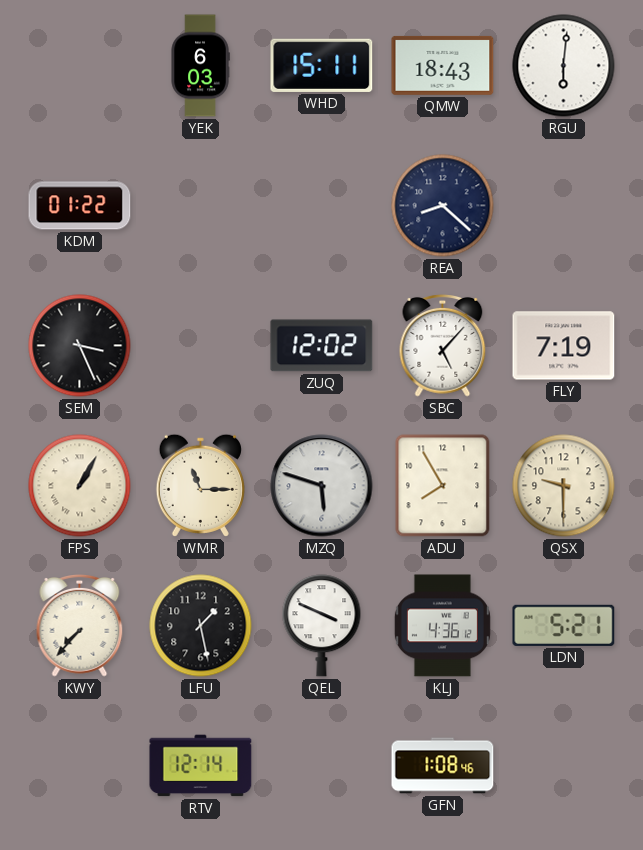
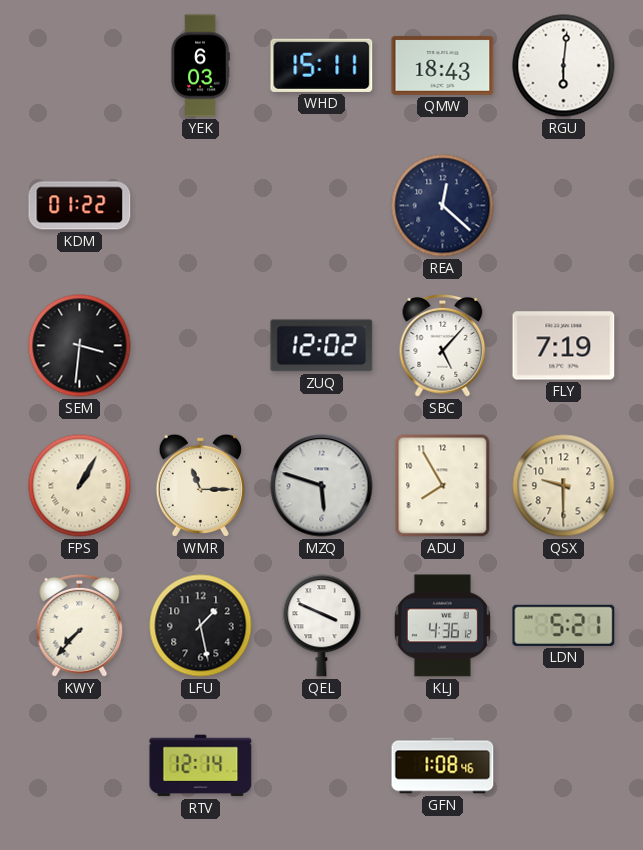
REA: 8:22 -> 12:22
SEM: 3:26 -> 3:31
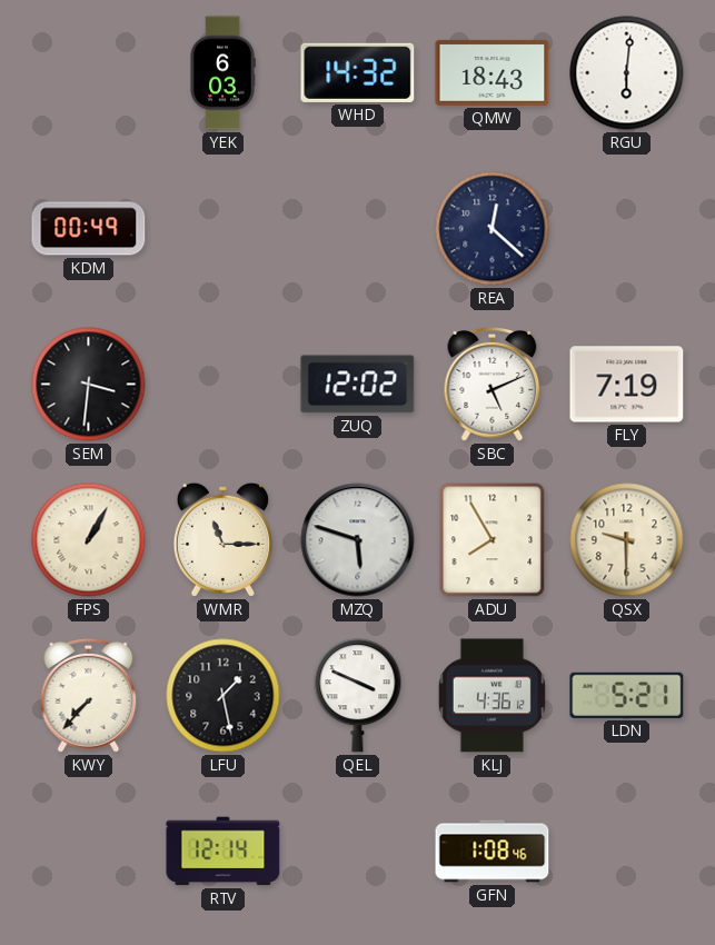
WHD: 15:11 -> 14:32
KDM: 01:22 -> 00:49
SBC: 5:07 -> 5:11
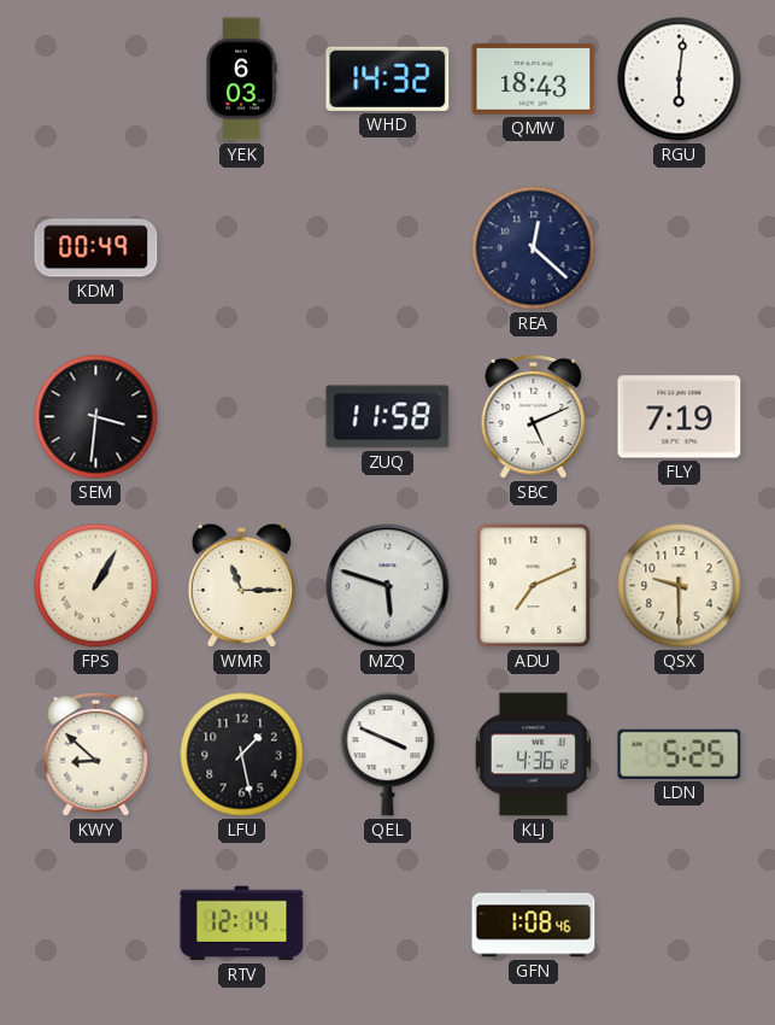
ZUQ: 12:02 -> 11:58
ADU: 7:55 -> 7:11
KWY: 7:37 -> 8:52
LDN: 5:21 -> 5:25
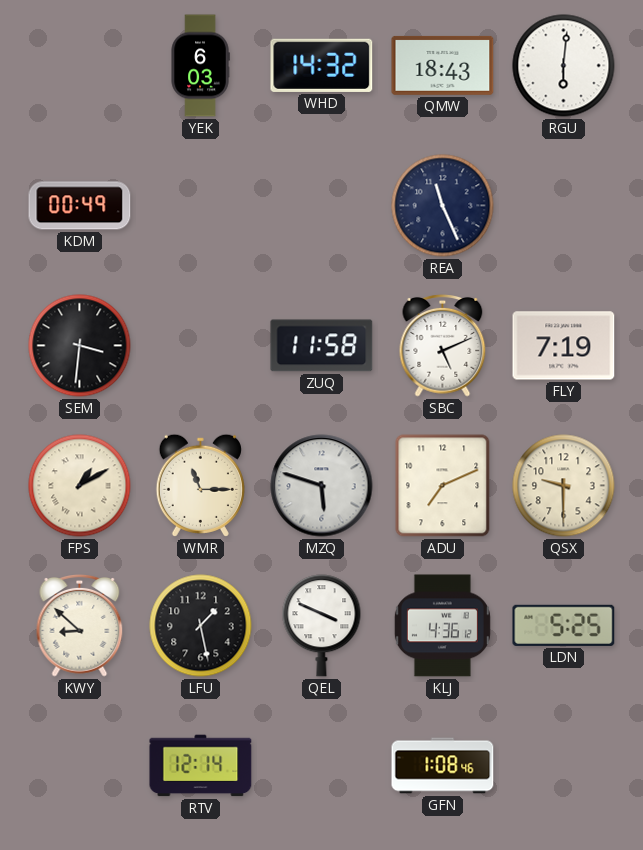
REA: 12:22 -> 11:26
FPS: 1:05 -> 1:10
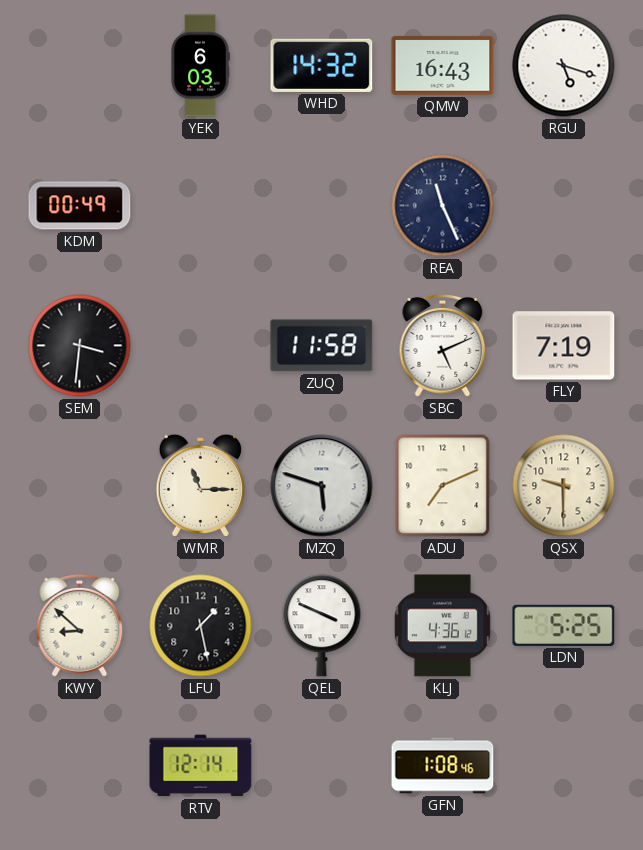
QMW: 18:43 -> 16:43
RGU: 6:01 -> 5:18
FPS: 1:10 -> none
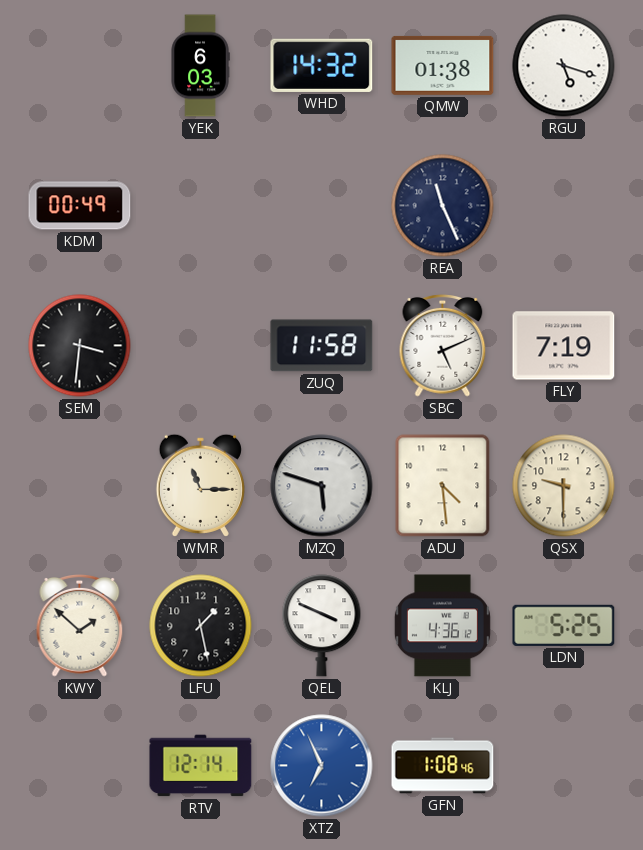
QMW: 16:43 -> 01:38
ADU: 7:11 -> 4:29
KWY: 8:52 -> 1:52
XTZ: none -> 6:56
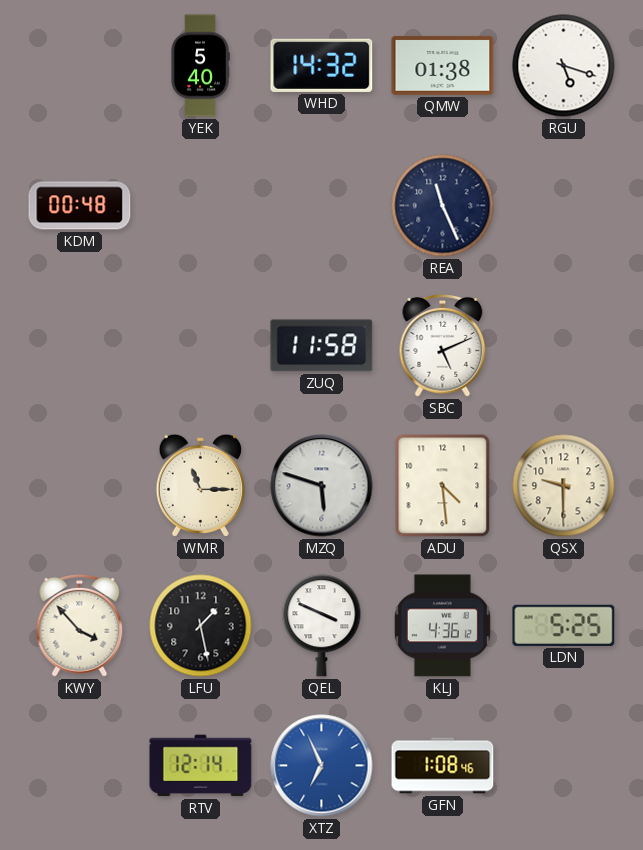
YEK: 6:03 -> 5:40
KDM: 00:49 -> 00:48
SEM: 3:31 -> none
FLY: 7:19 -> none
KWY: 1:52 -> 3:53
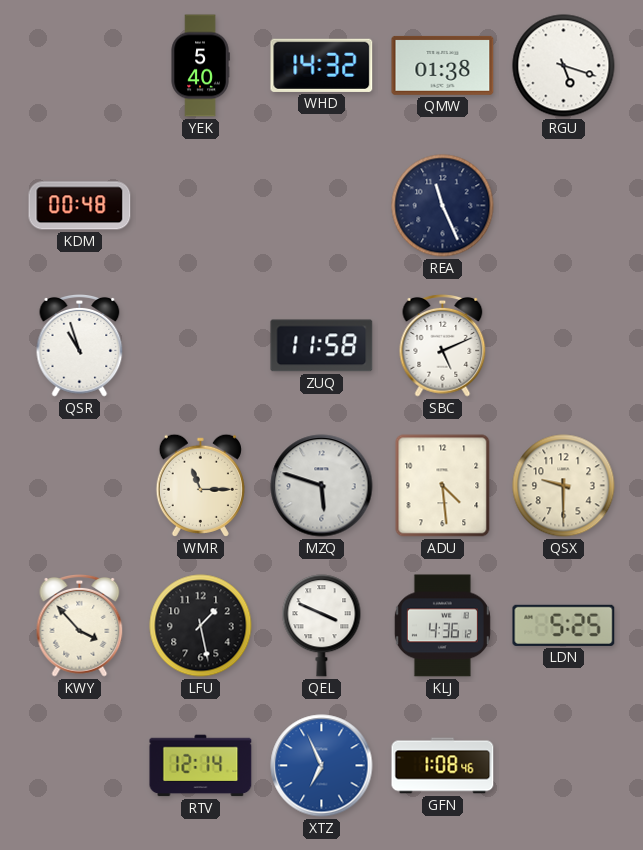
QSR: none -> 10:57
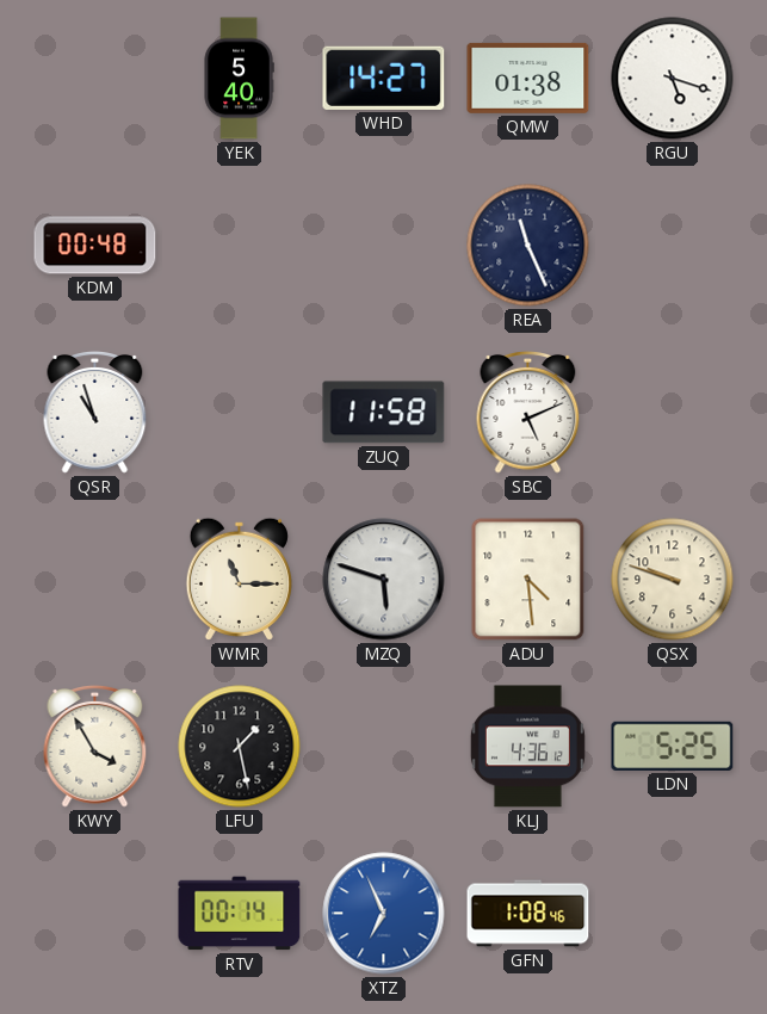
WHD: 14:32 -> 14:27
QSX: 9:30 -> 9:48
KWY: 3:53 -> 3:55
QEL: 3:49 -> none
RTV: 12:14 -> 00:14
